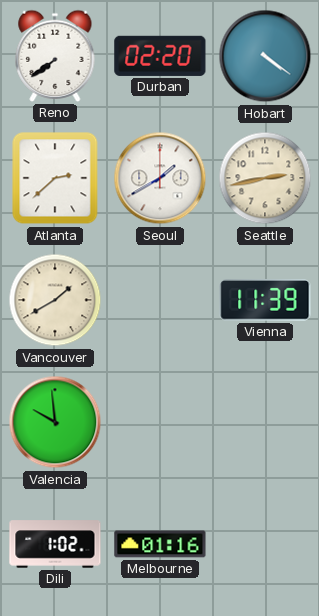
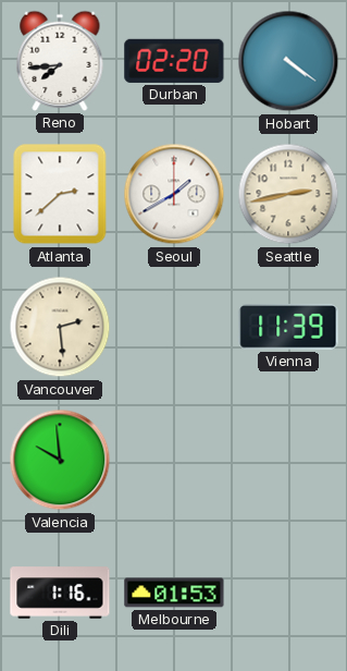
Reno: 7:39 -> 7:44
Vancouver: 1:40 -> 2:29
Dili: 1:02 -> 1:16
Melbourne: 01:16 -> 01:53
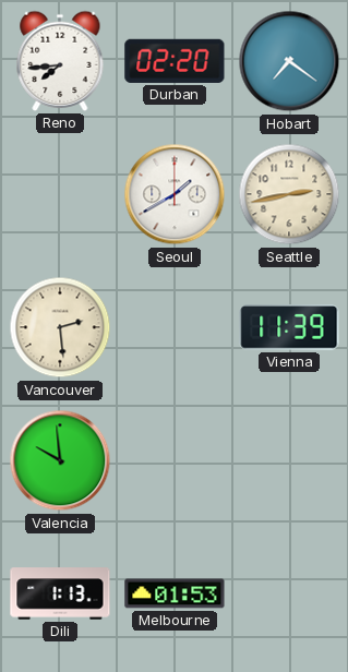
Hobart: 4:21 -> 7:21
Atlanta: 2:38 -> none
Dili: 1:16 -> 1:13
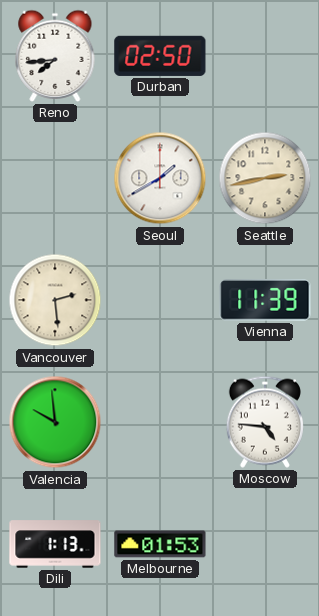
Durban: 02:20 -> 02:50
Hobart: 7:21 -> none
Moscow: none -> 4:46
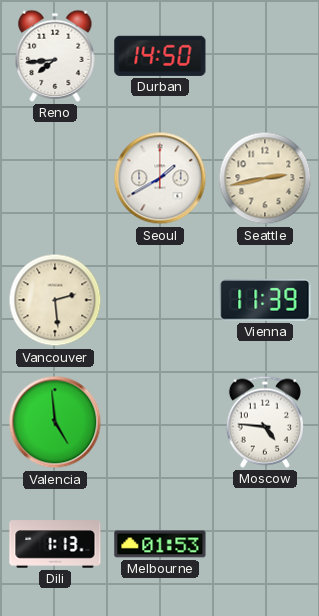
Durban: 02:50 -> 14:50
Valencia: 9:59 -> 4:59
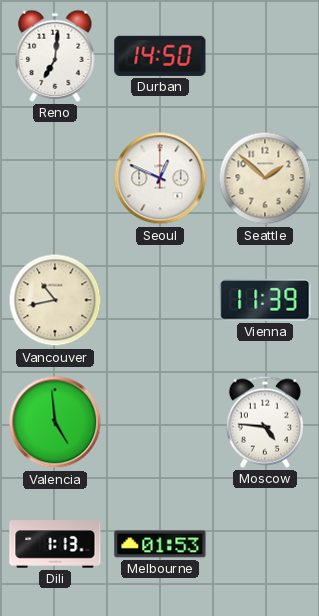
Reno: 7:44 -> 7:01
Seoul: 1:40 -> 12:49
Seattle: 2:43 -> 1:52
Vancouver: 2:29 -> 10:43
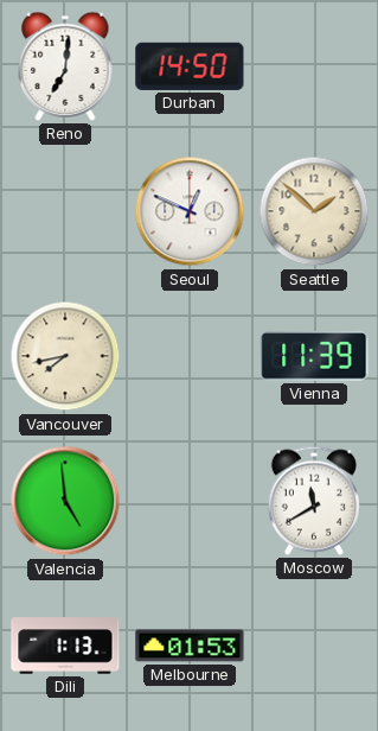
Vancouver: 10:43 -> 7:43
Moscow: 4:46 -> 11:40
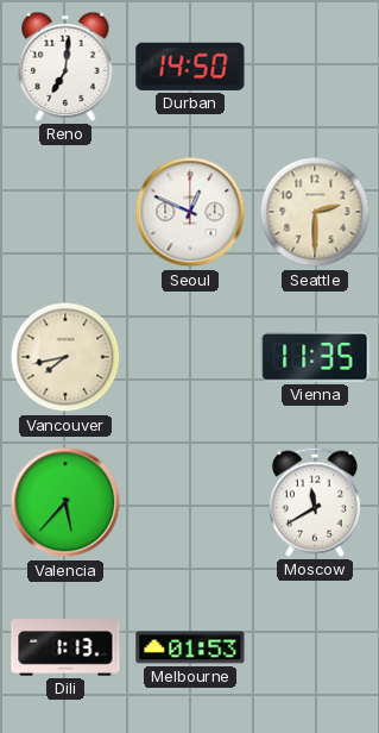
Seattle: 1:52 -> 2:30
Vienna: 11:39 -> 11:35
Valencia: 4:59 -> 5:37
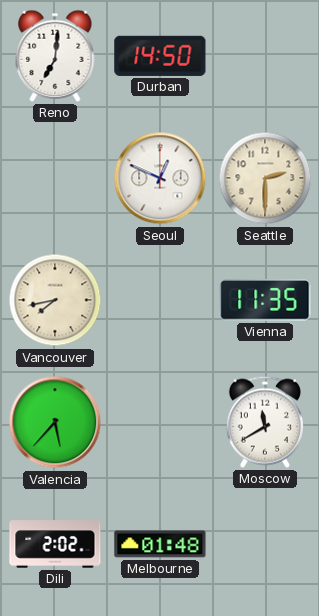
Dili: 1:13 -> 2:02
Melbourne: 01:53 -> 01:48
